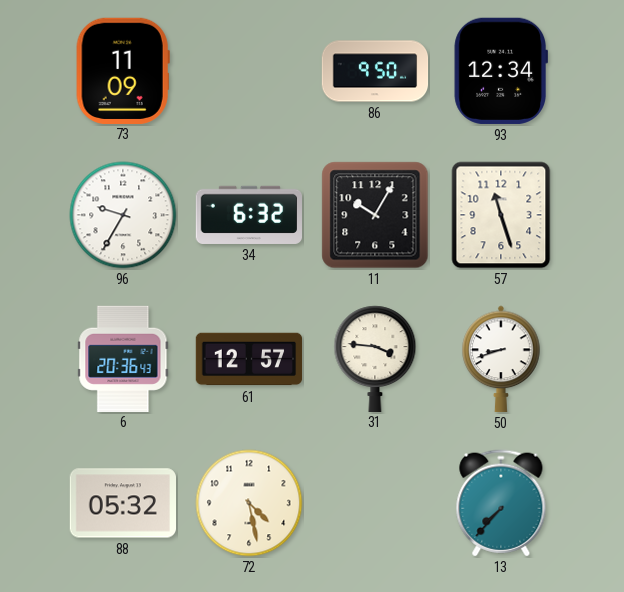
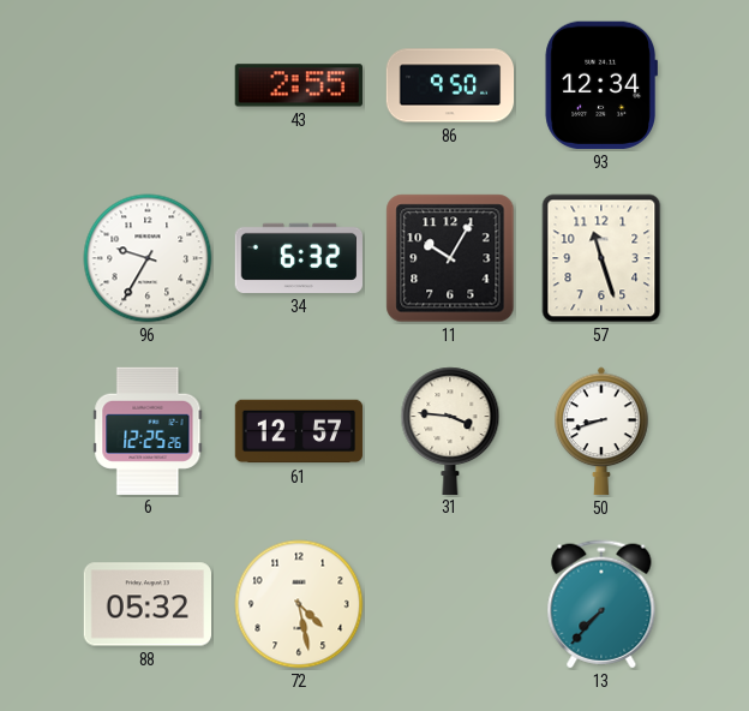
73: 11:09 -> none
43: none -> 2:55
6: 20:36 -> 12:25
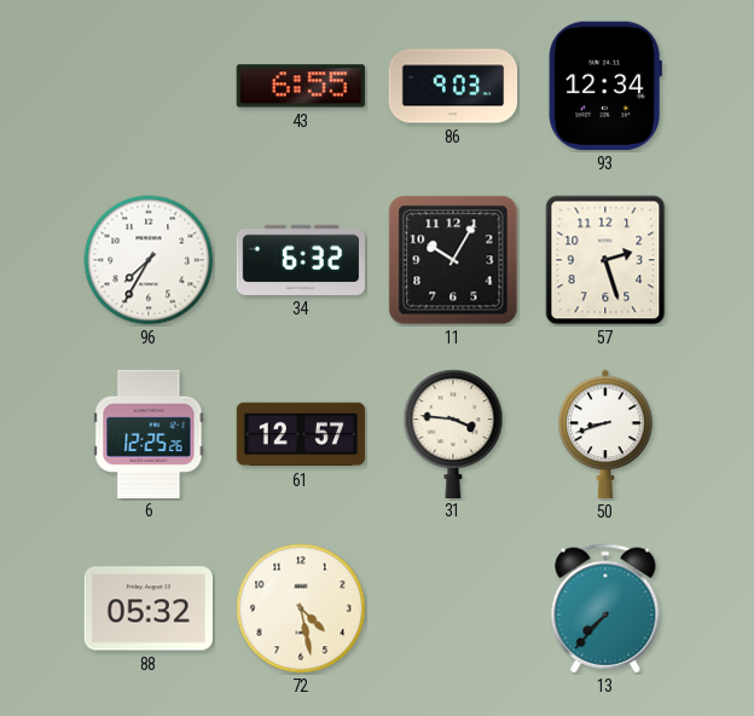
43: 2:55 -> 6:55
86: 9:50 -> 9:03
96: 9:35 -> 7:35
57: 11:27 -> 2:27
